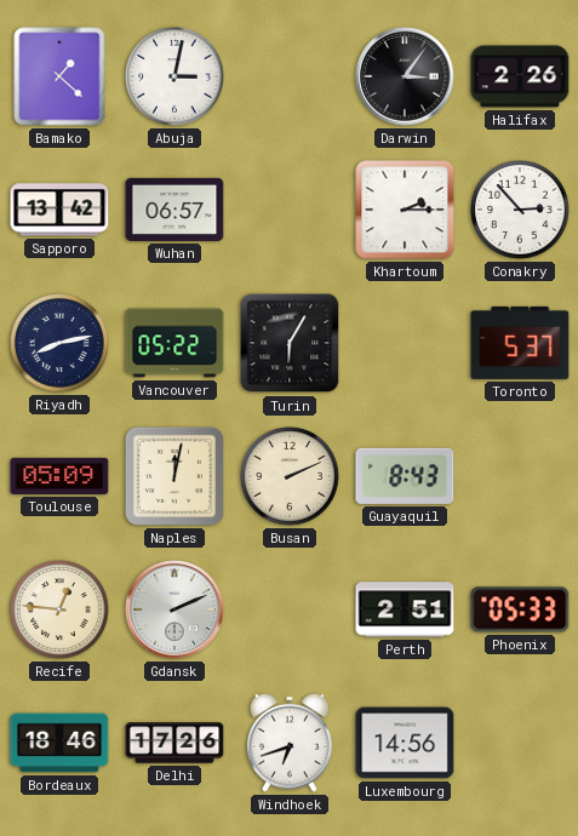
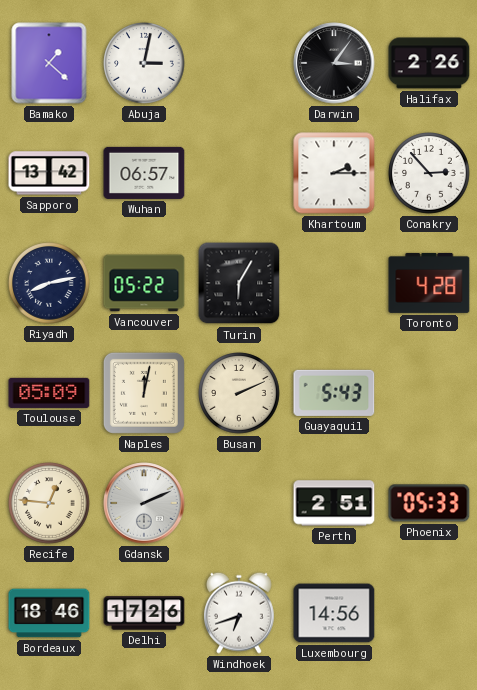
Toronto: 5:37 -> 4:28
Guayaquil: 8:43 -> 5:43
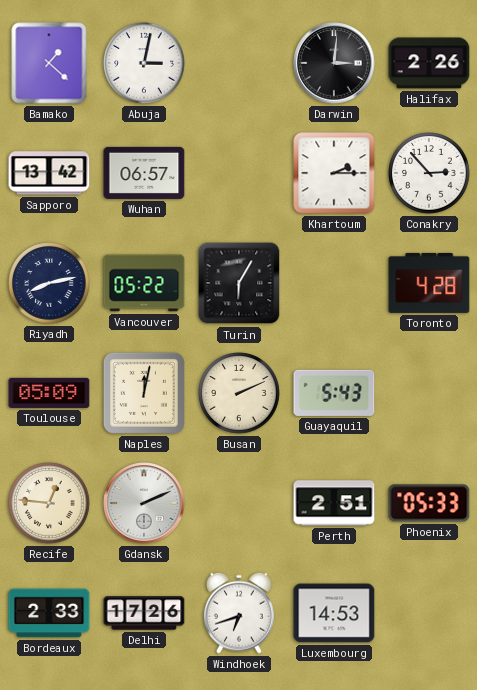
Darwin: 3:06 -> 3:01
Bordeaux: 18:46 -> 2:33
Luxembourg: 14:56 -> 14:53
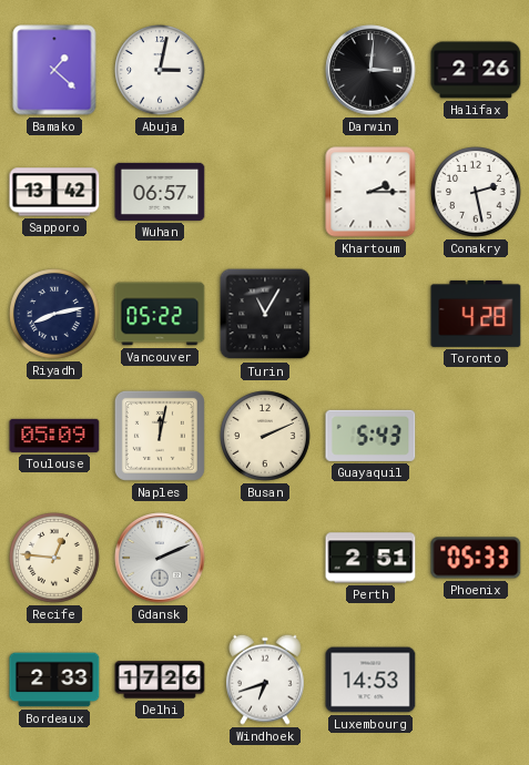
Conakry: 2:53 -> 2:28
Turin: 6:05 -> 11:05
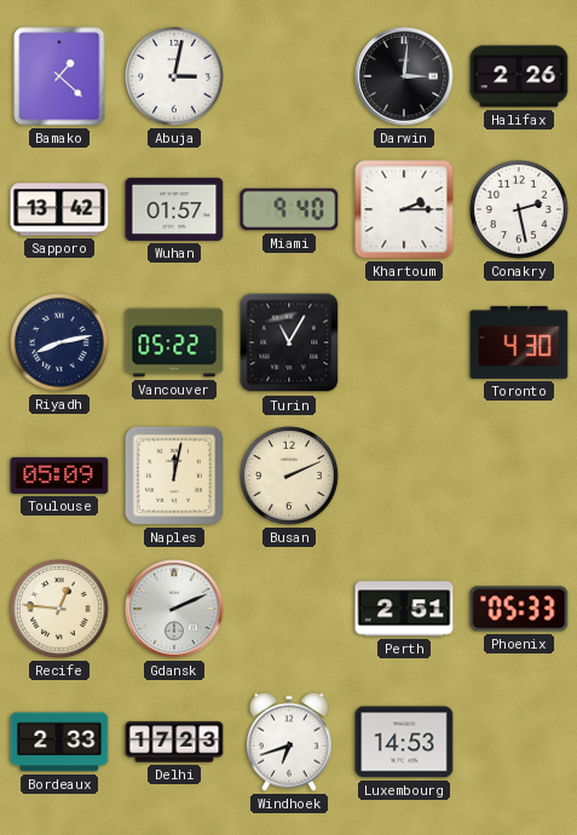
Wuhan: 06:57 -> 01:57
Miami: none -> 9:40
Toronto: 4:28 -> 4:30
Guayaquil: 5:43 -> none
Delhi: 17:26 -> 17:23
